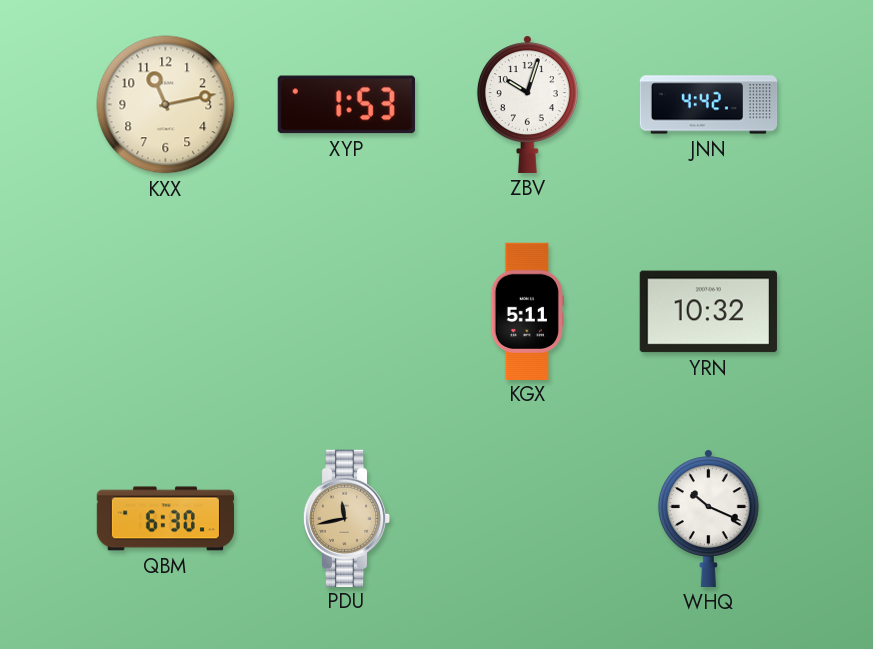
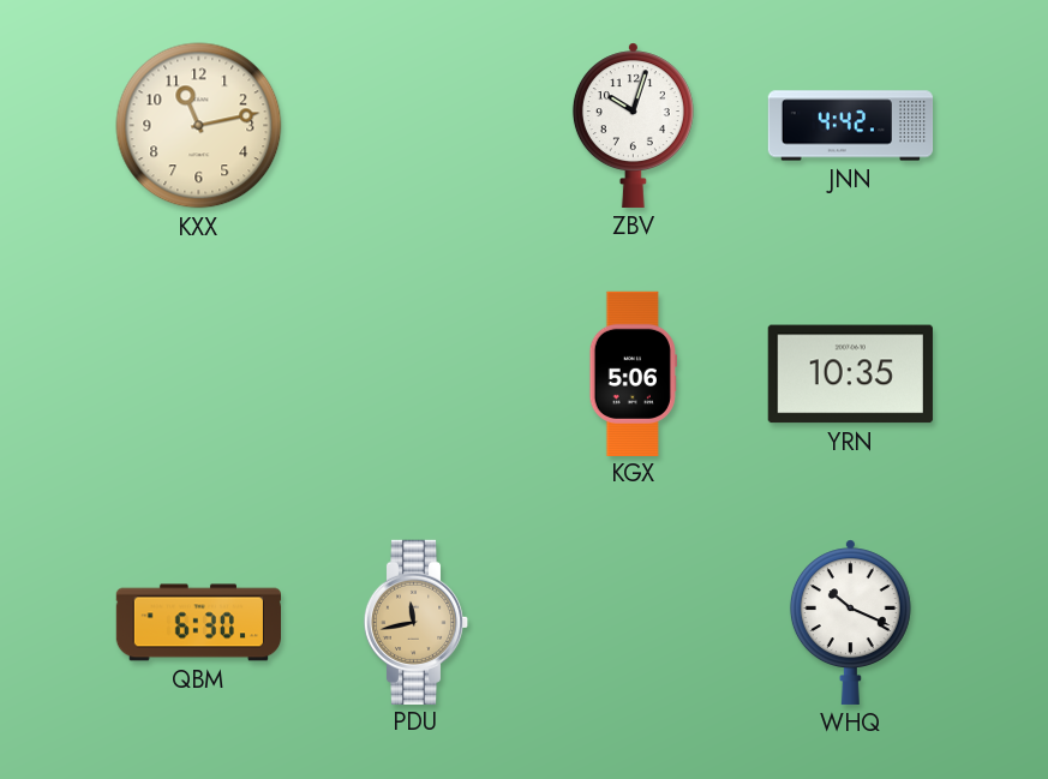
XYP: 1:53 -> none
KGX: 5:11 -> 5:06
YRN: 10:32 -> 10:35
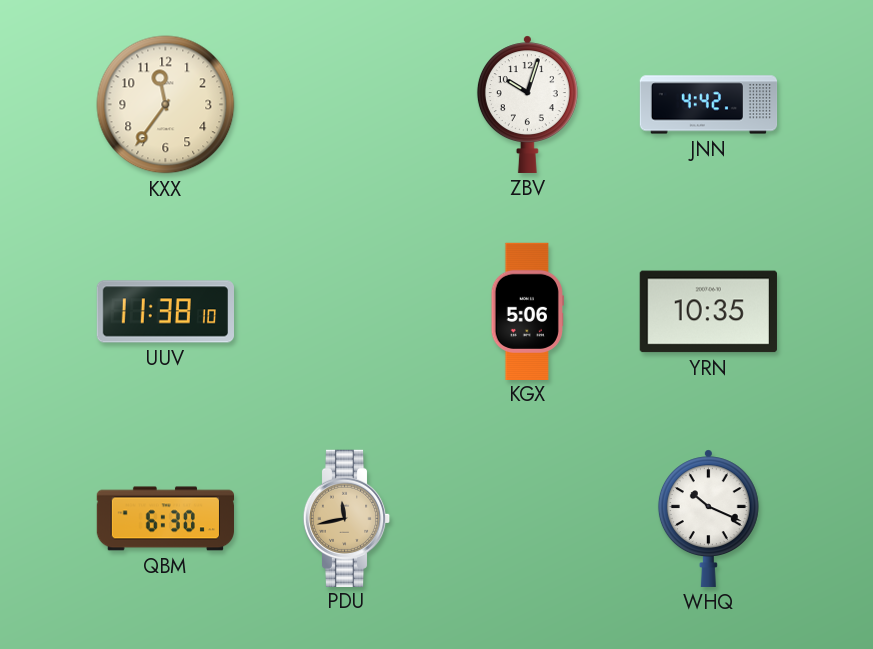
KXX: 11:13 -> 11:36
UUV: none -> 11:38
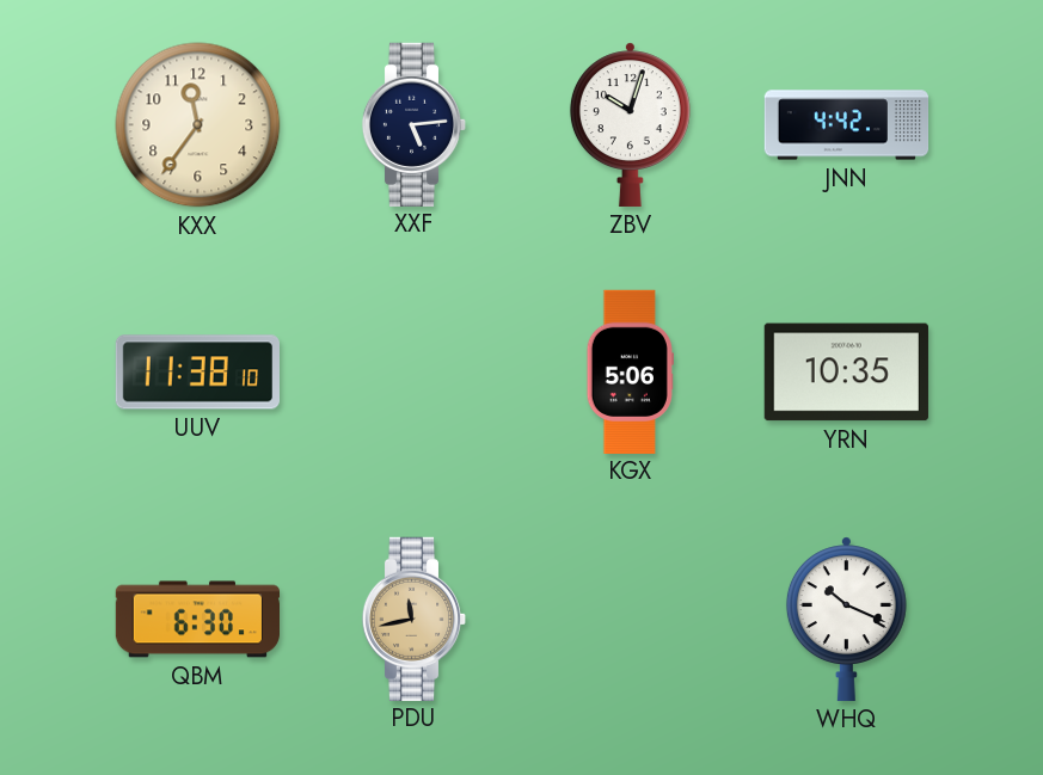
XXF: none -> 5:14
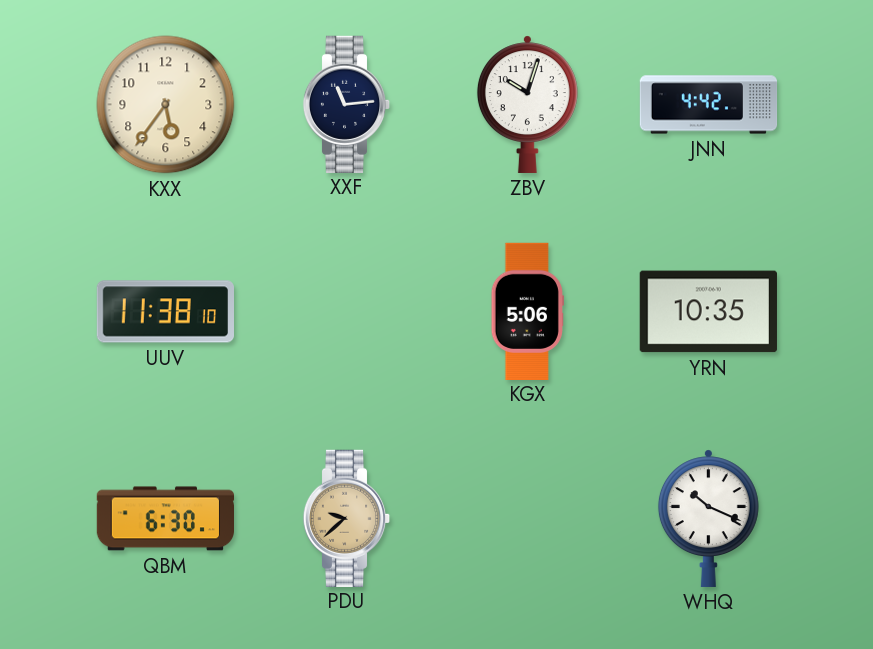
KXX: 11:36 -> 5:36
XXF: 5:14 -> 11:14
PDU: 11:43 -> 9:38
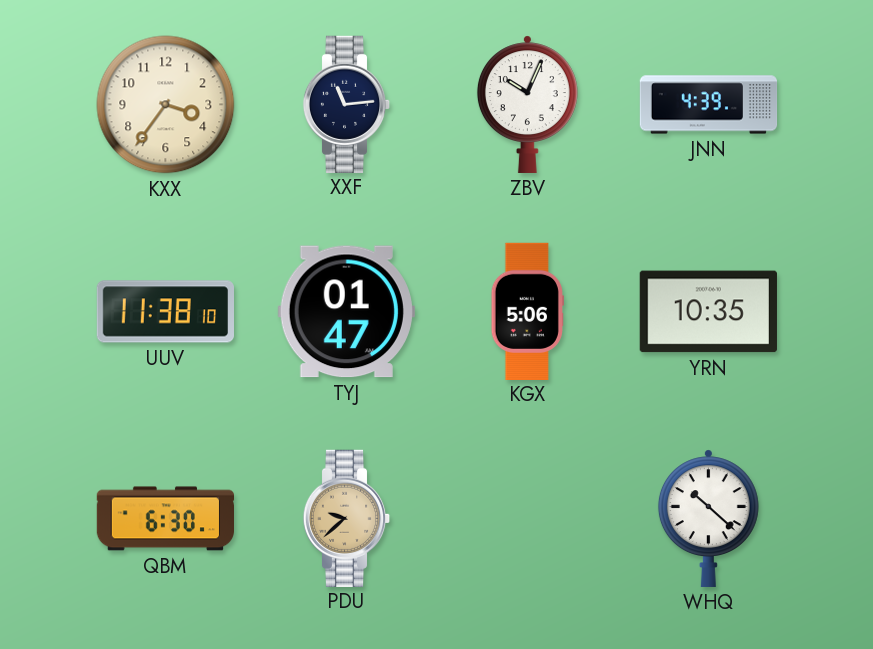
KXX: 5:36 -> 3:36
ZBV: 10:03 -> 10:04
JNN: 4:42 -> 4:39
TYJ: none -> 01:47
WHQ: 10:19 -> 10:22
